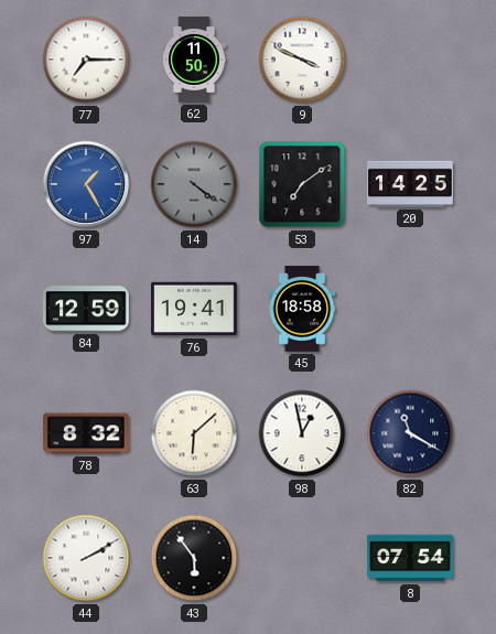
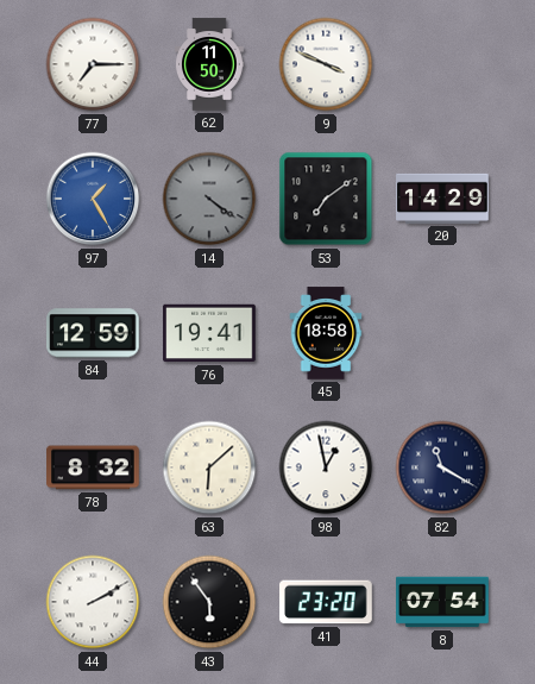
20: 14:25 -> 14:29
41: none -> 23:20
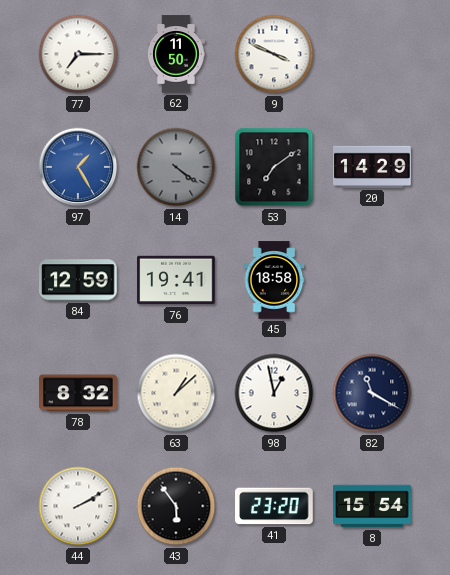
63: 6:08 -> 1:08
8: 07:54 -> 15:54
